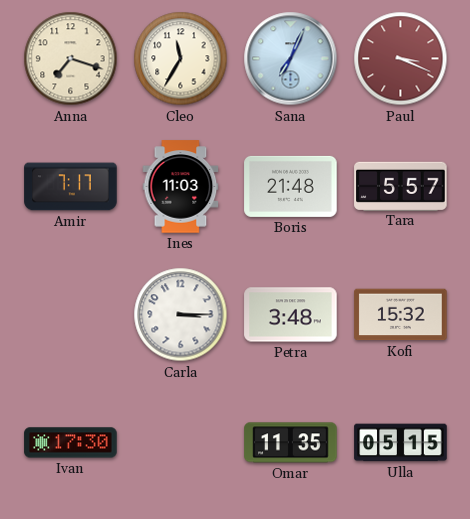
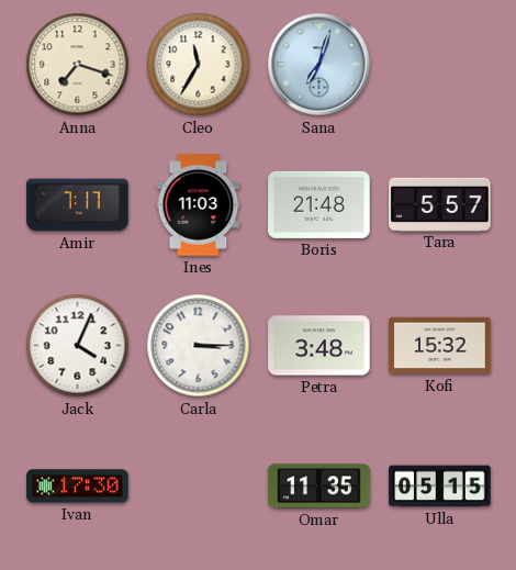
Sana: 7:04 -> 7:03
Paul: 3:19 -> none
Jack: none -> 4:04
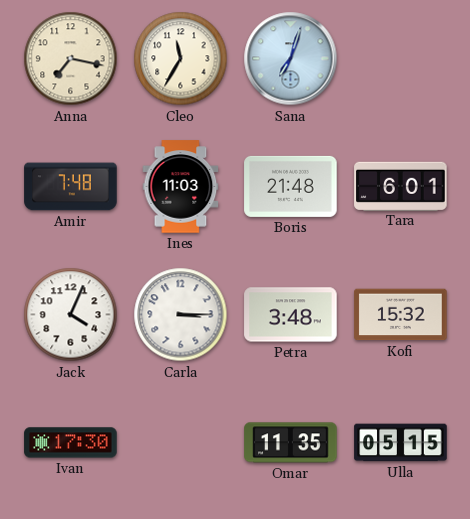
Anna: 7:18 -> 7:17
Amir: 7:17 -> 7:48
Tara: 5:57 -> 6:01
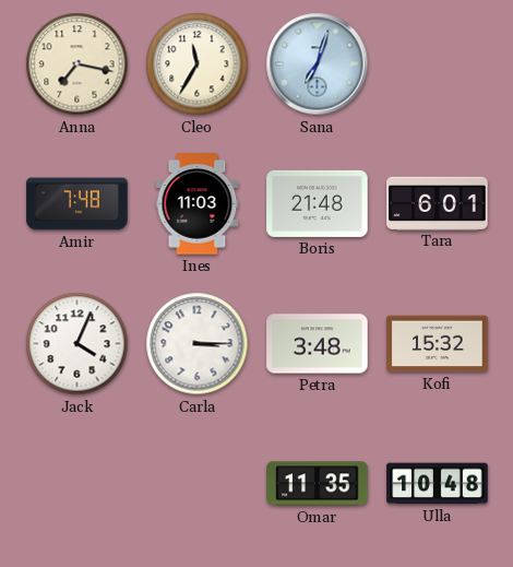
Ivan: 17:30 -> none
Ulla: 05:15 -> 10:48
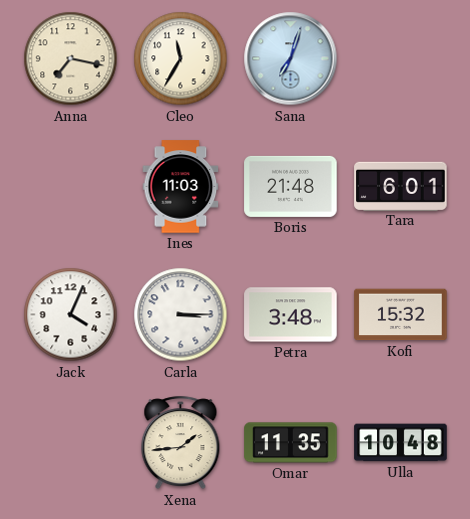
Amir: 7:48 -> none
Xena: none -> 1:44
